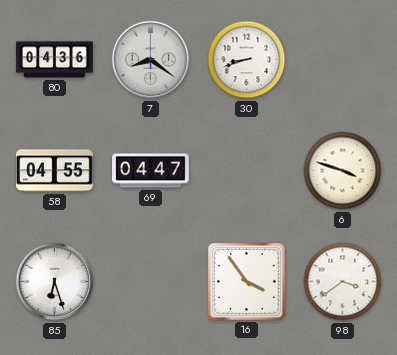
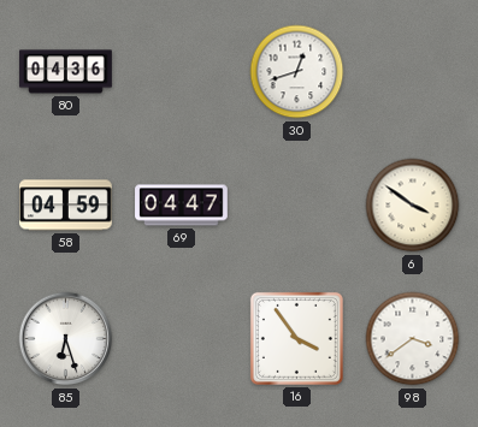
7: 8:21 -> none
30: 8:42 -> 12:42
58: 04:55 -> 04:59
6: 3:48 -> 3:51
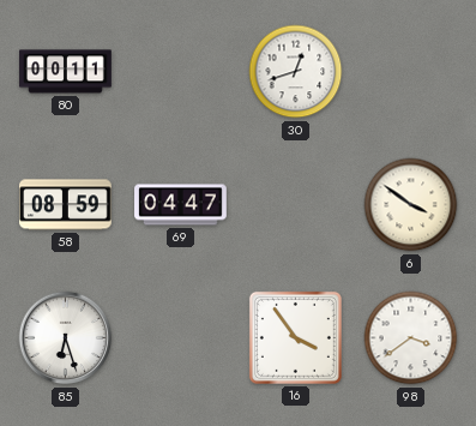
80: 04:36 -> 00:11
58: 04:59 -> 08:59
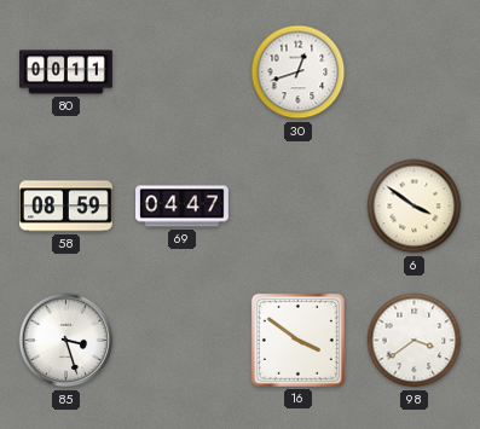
85: 6:27 -> 3:27
16: 3:54 -> 3:51
